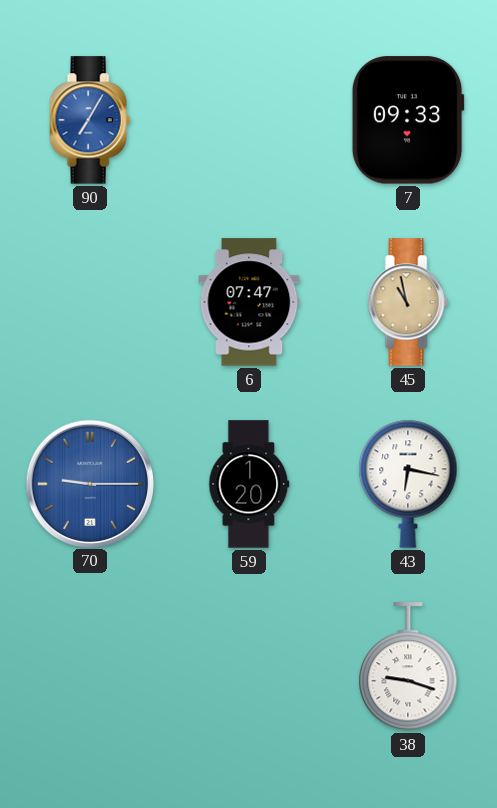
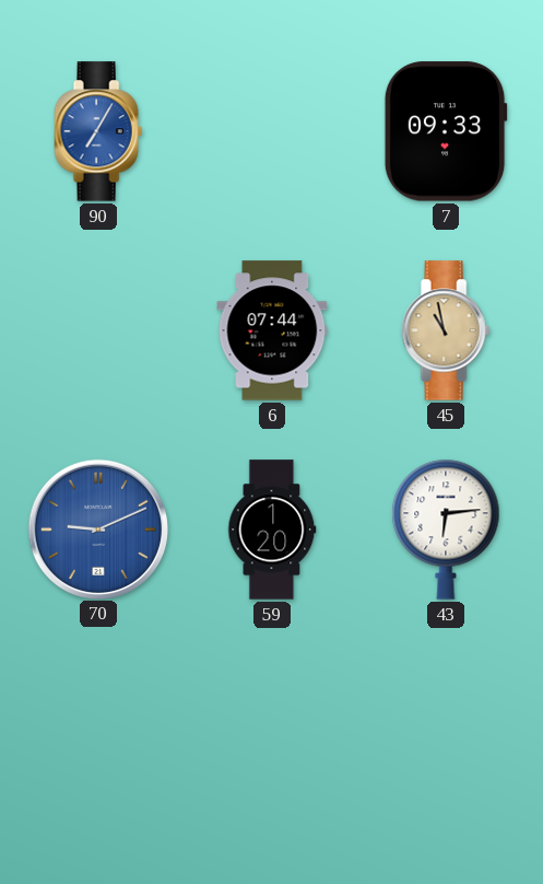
6: 07:47 -> 07:44
70: 9:15 -> 9:11
43: 6:17 -> 6:14
38: 9:18 -> none
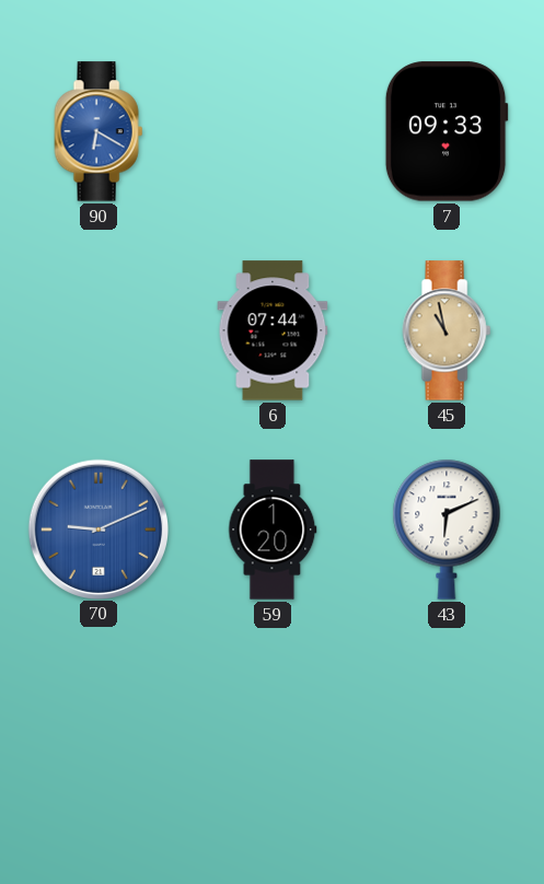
90: 7:05 -> 6:20
43: 6:14 -> 6:11
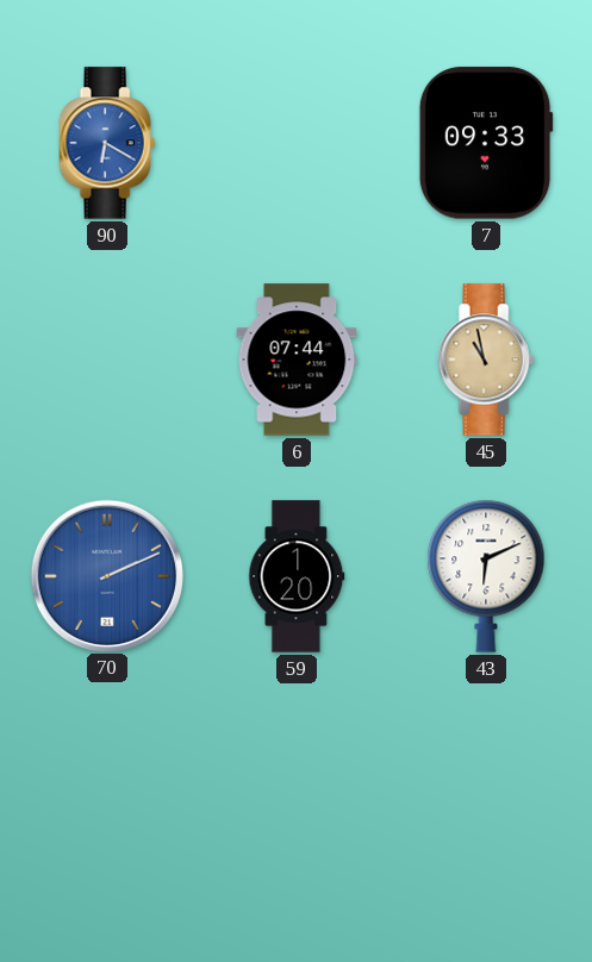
70: 9:11 -> 2:11
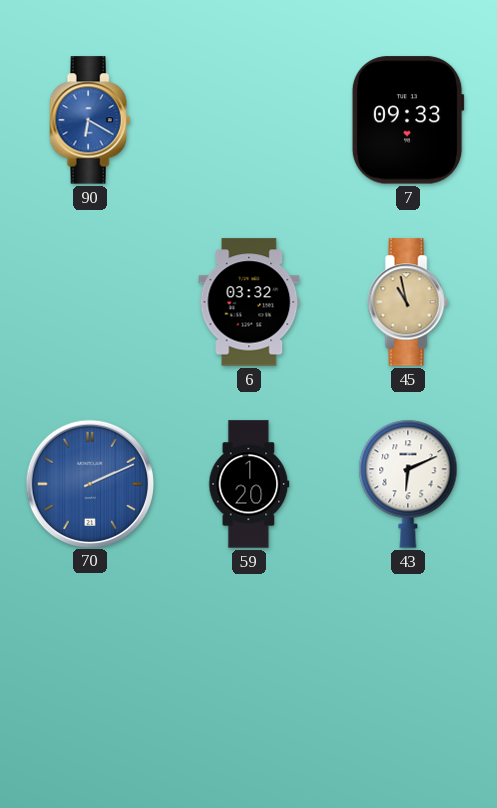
6: 07:44 -> 03:32
